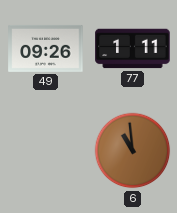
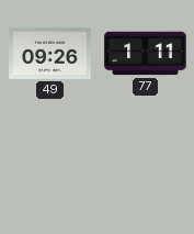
6: 10:59 -> none
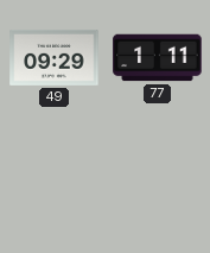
49: 09:26 -> 09:29
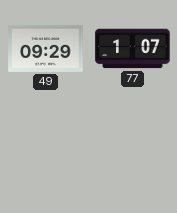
77: 1:11 -> 1:07
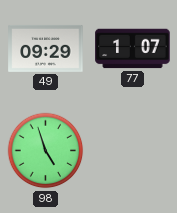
98: none -> 4:57
